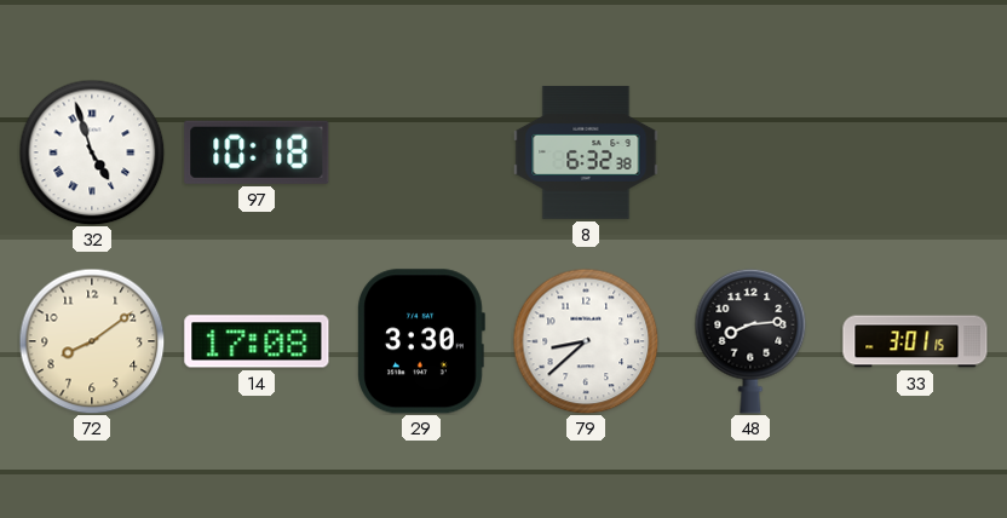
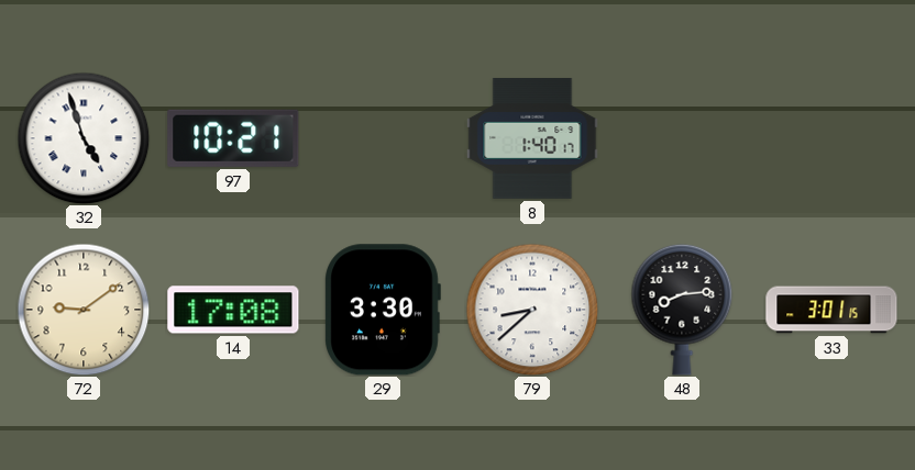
97: 10:18 -> 10:21
8: 6:32 -> 1:40
72: 8:09 -> 9:09
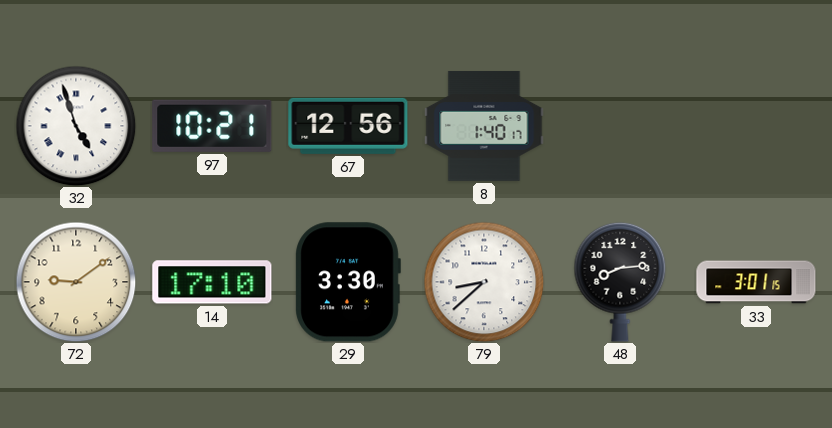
67: none -> 12:56
14: 17:08 -> 17:10
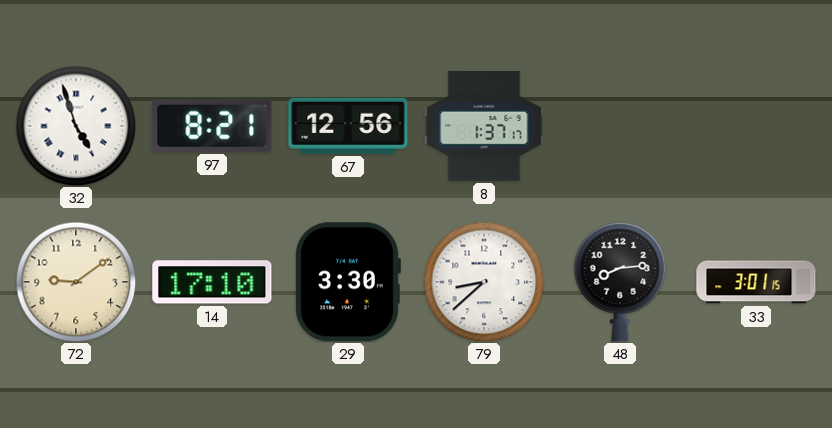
97: 10:21 -> 8:21
8: 1:40 -> 1:37
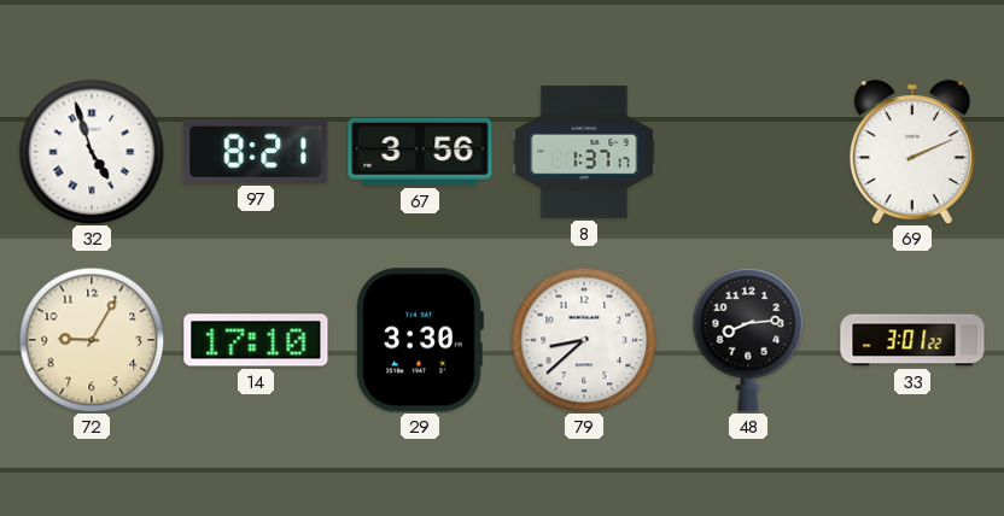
67: 12:56 -> 3:56
69: none -> 2:11
72: 9:09 -> 9:05
33: 3:01:15 -> 3:01:22
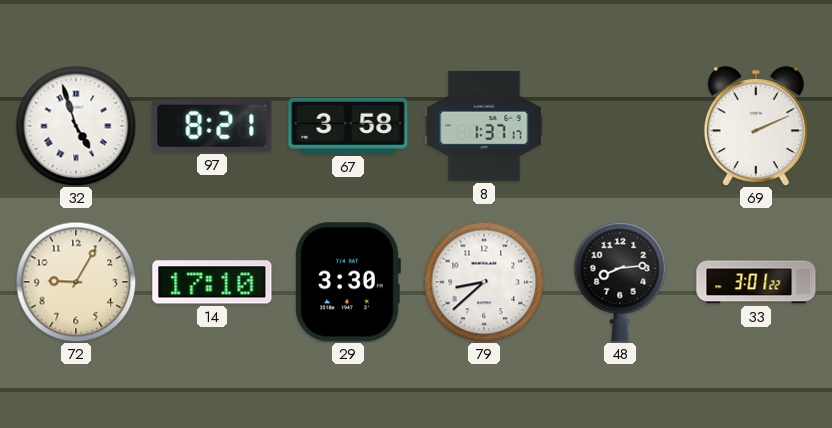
67: 3:56 -> 3:58
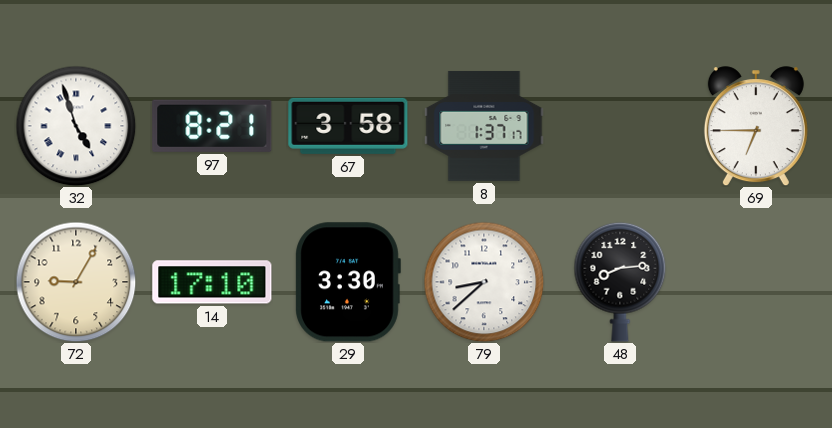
69: 2:11 -> 6:45
33: 3:01 -> none
